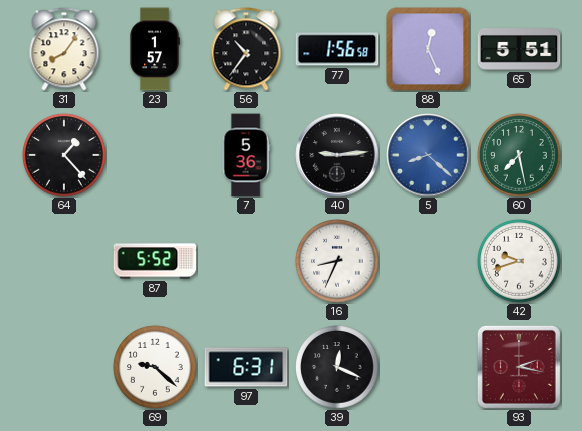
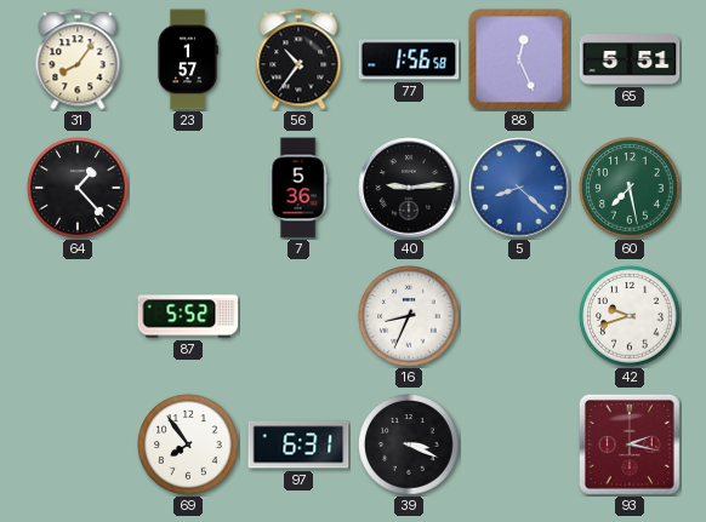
69: 9:22 -> 7:54
39: 12:19 -> 3:19
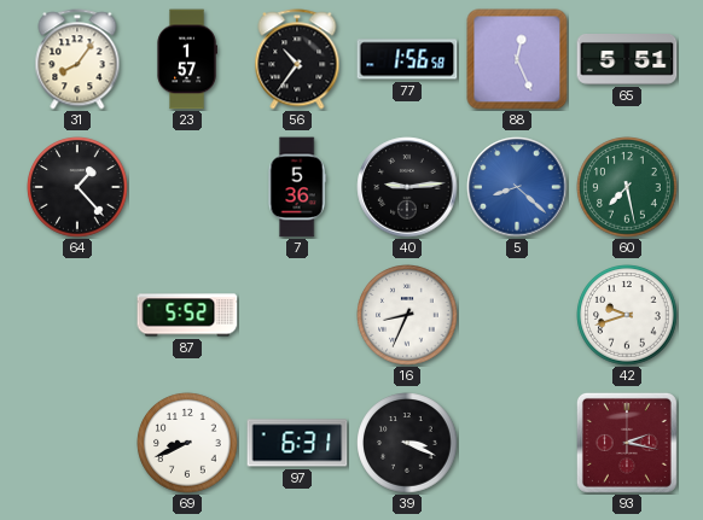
69: 7:54 -> 8:41
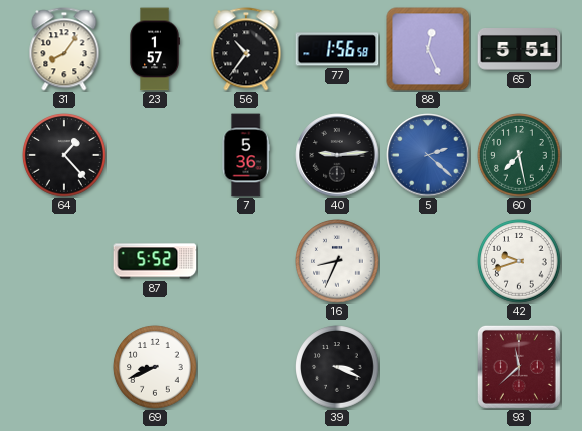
5: 8:22 -> 2:22
97: 6:31 -> none
93: 2:17 -> 11:38
